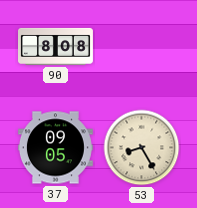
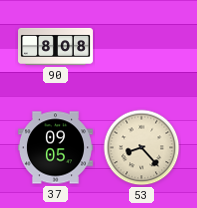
53: 8:25 -> 8:23
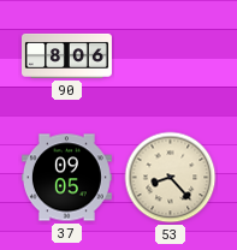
90: 8:08 -> 8:06
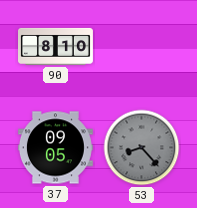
90: 8:06 -> 8:10
53 dial: cream -> grey
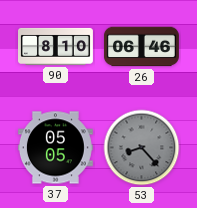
26: none -> 06:46
37: 09:05 -> 05:05
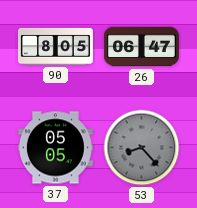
90: 8:10 -> 8:05
26: 06:46 -> 06:47
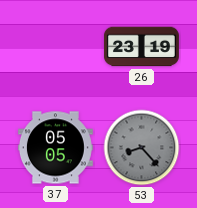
90: 8:05 -> none
26: 06:47 -> 23:19
